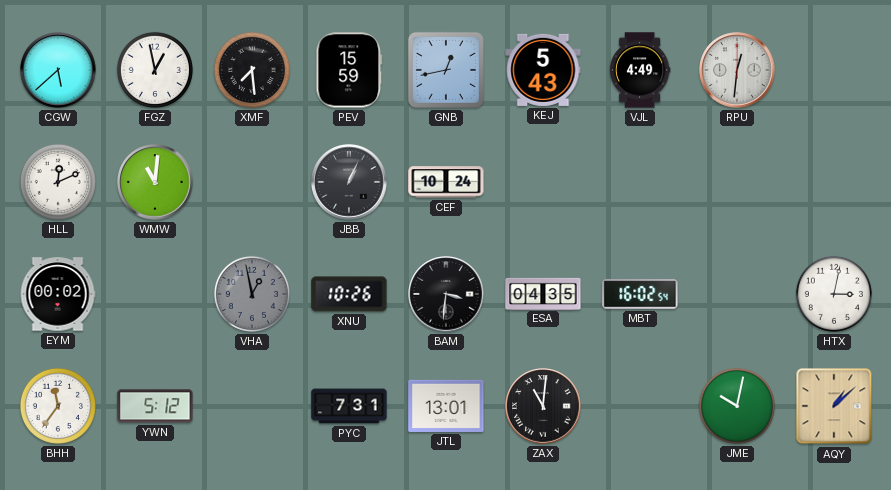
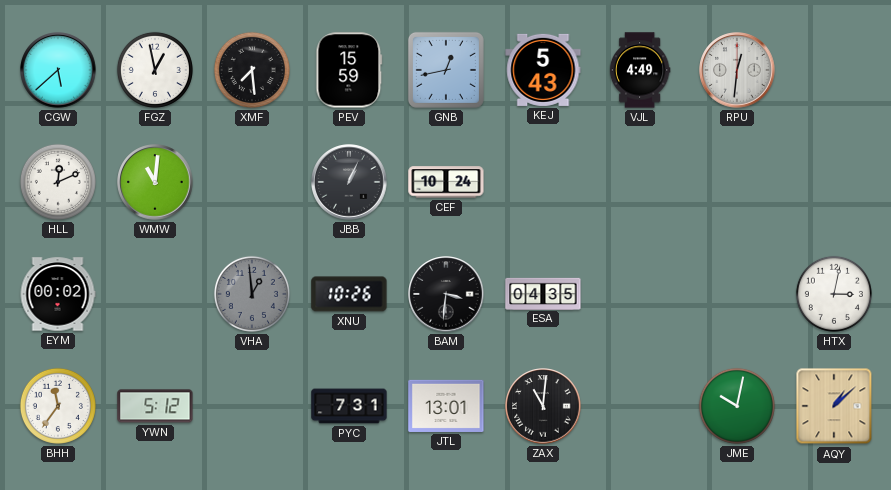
VHA: 12:58 -> 12:59
MBT: 16:02 -> none
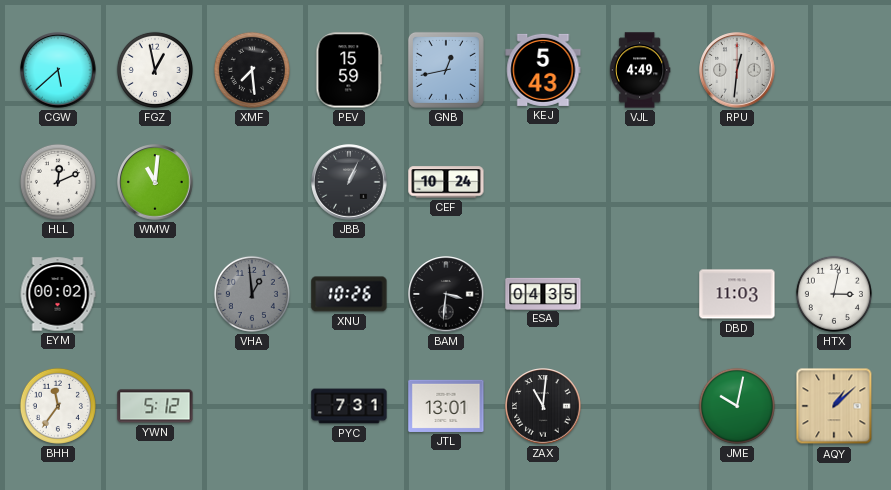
DBD: none -> 11:03
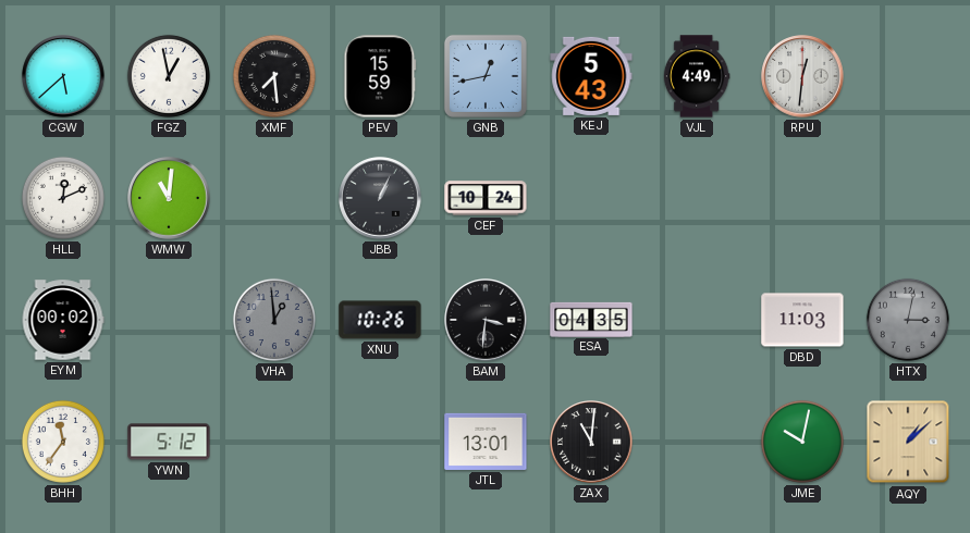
HTX dial: white -> grey
PYC: 7:31 -> none
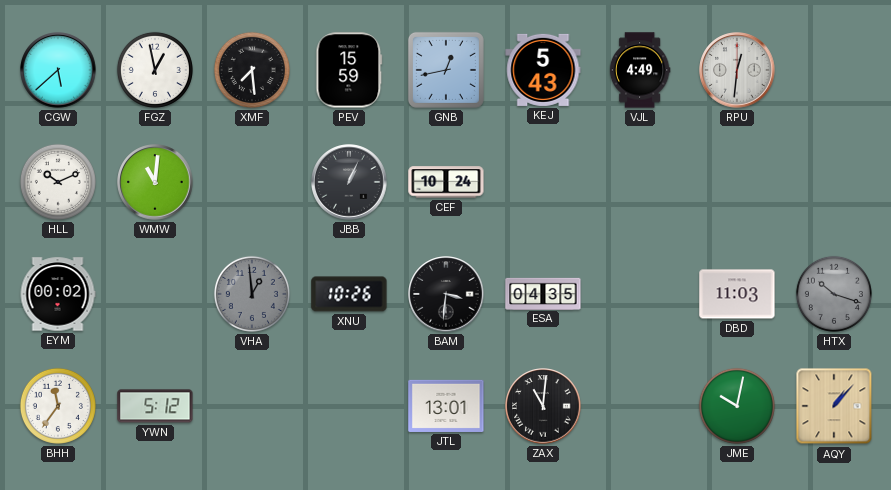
HLL: 12:11 -> 10:11
HTX: 3:02 -> 10:18
AQY: 1:08 -> 1:07
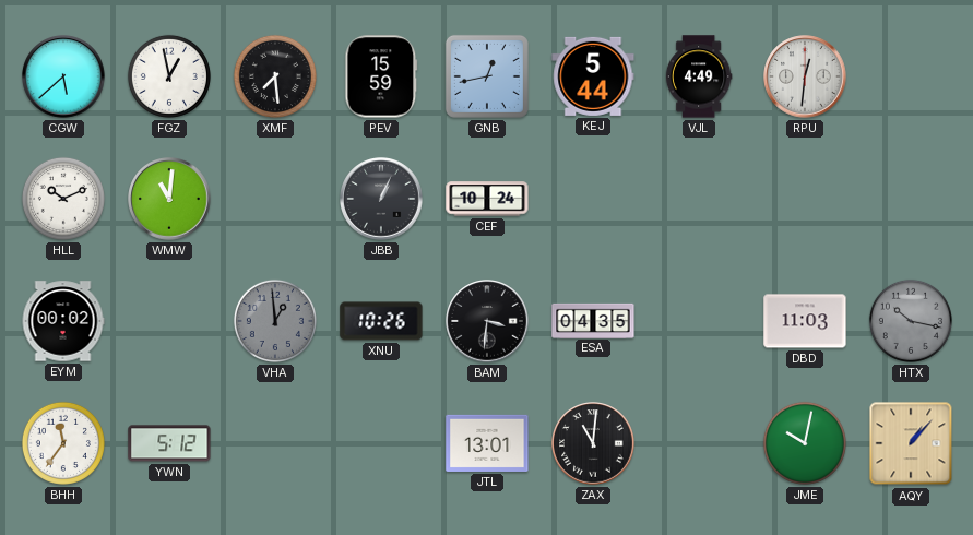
KEJ: 5:43 -> 5:44
HTX: 10:18 -> 10:17
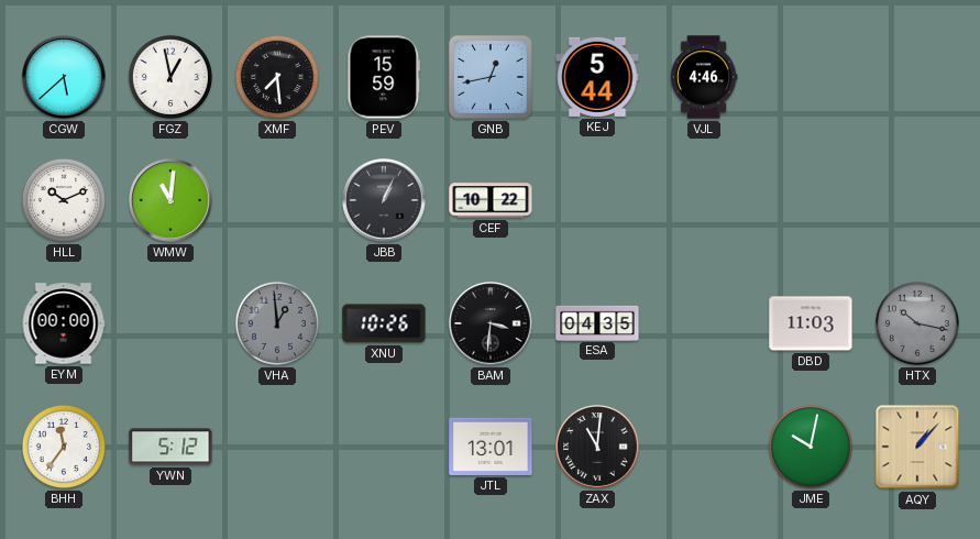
VJL: 4:49 -> 4:46
RPU: 12:31 -> none
CEF: 10:24 -> 10:22
EYM: 00:02 -> 00:00
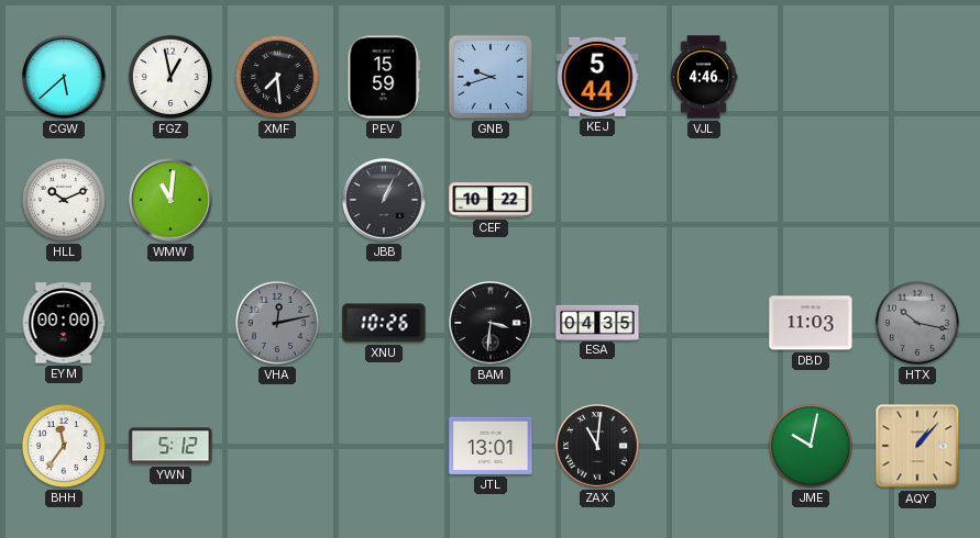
GNB: 12:43 -> 9:42
VHA: 12:59 -> 12:13
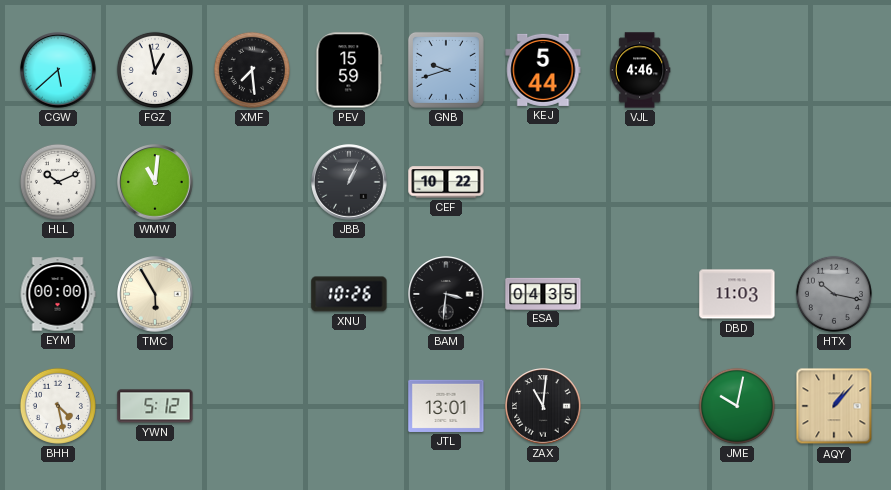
TMC: none -> 5:55
VHA: 12:13 -> none
BHH: 11:36 -> 4:28
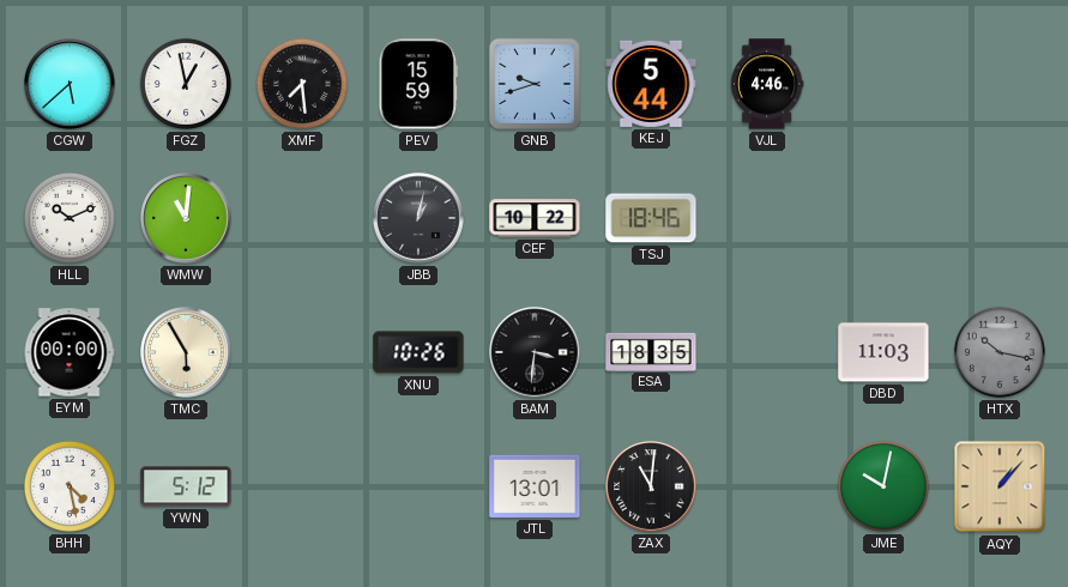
JBB: 1:04 -> 1:02
TSJ: none -> 18:46
ESA: 04:35 -> 18:35
